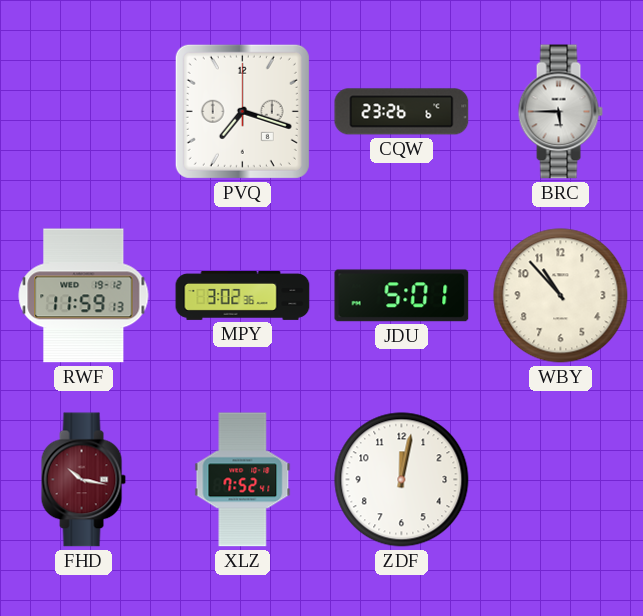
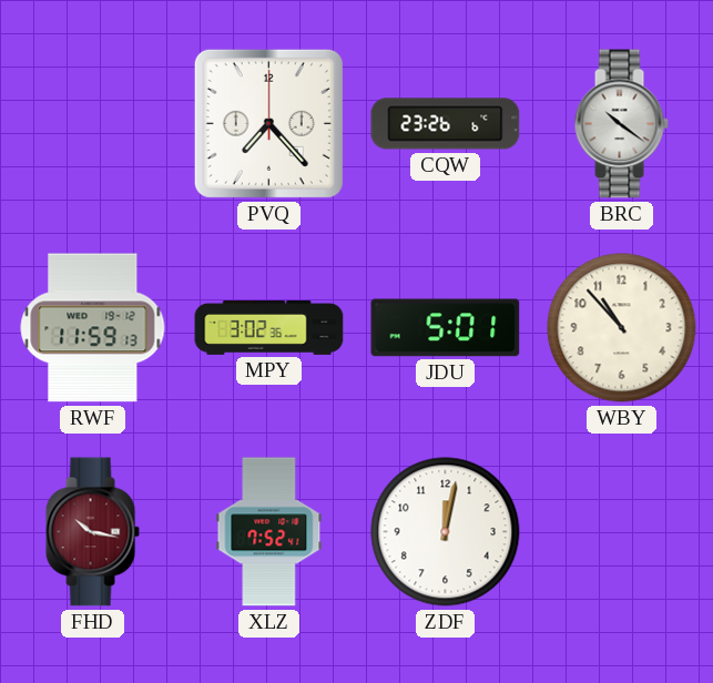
PVQ: 7:18 -> 7:23
BRC: 5:45 -> 10:21
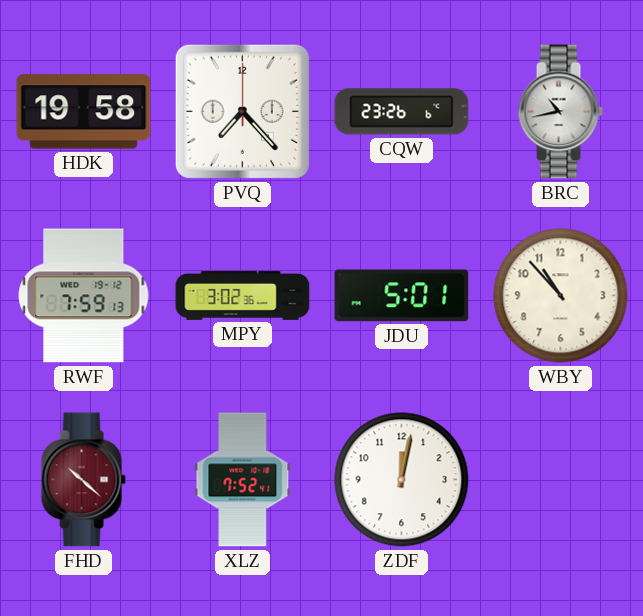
HDK: none -> 19:58
BRC: 10:21 -> 10:43
RWF: 11:59 -> 7:59
FHD: 10:17 -> 10:22
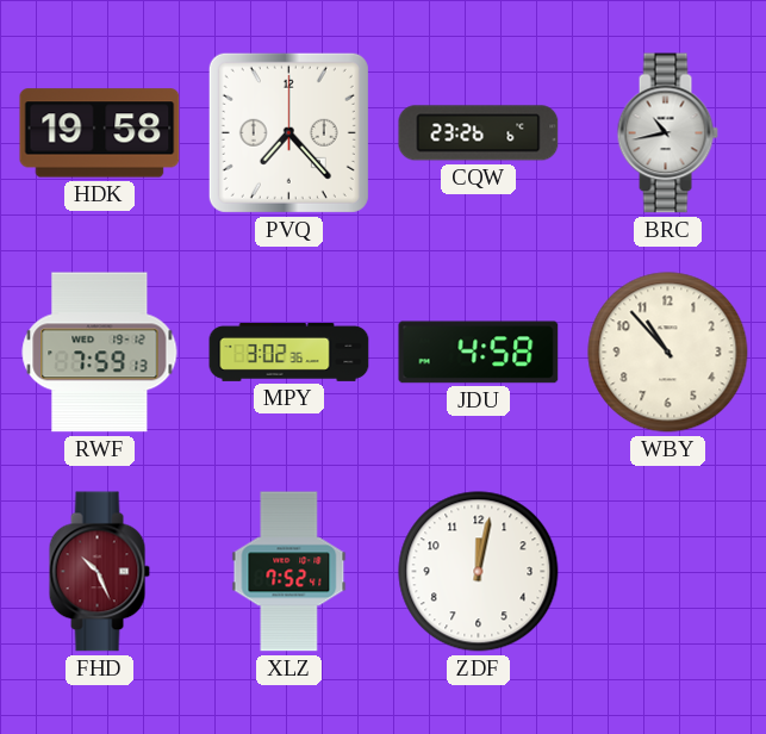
JDU: 5:01 -> 4:58
FHD: 10:22 -> 10:26
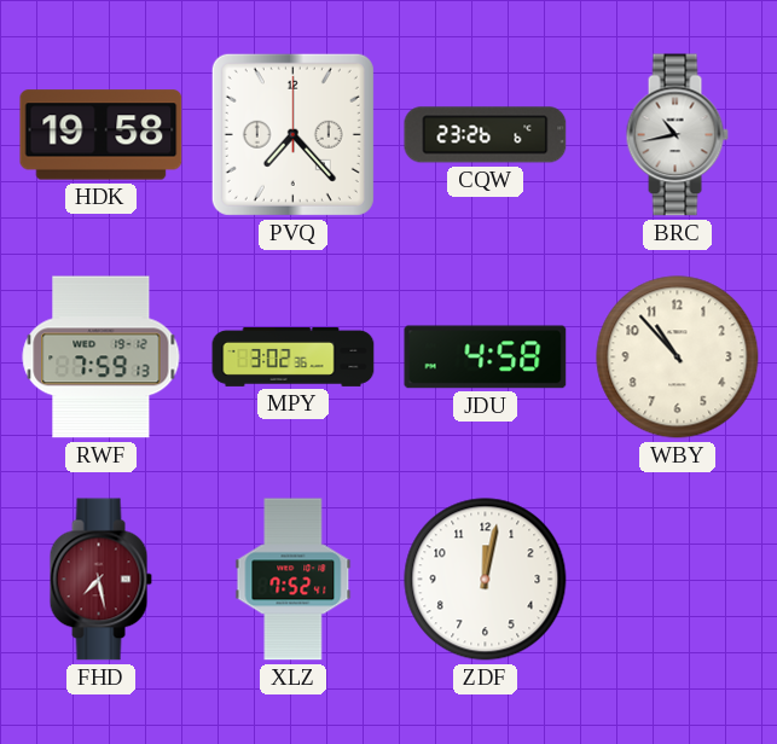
FHD: 10:26 -> 7:28
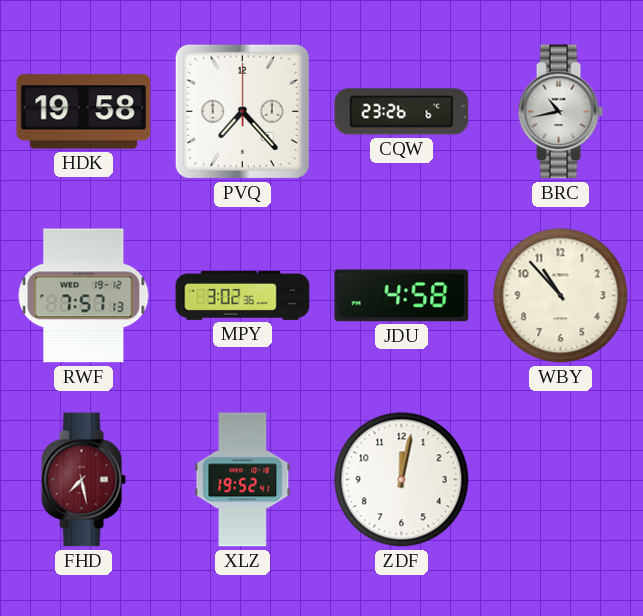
RWF: 7:59 -> 7:57
XLZ: 7:52 -> 19:52
